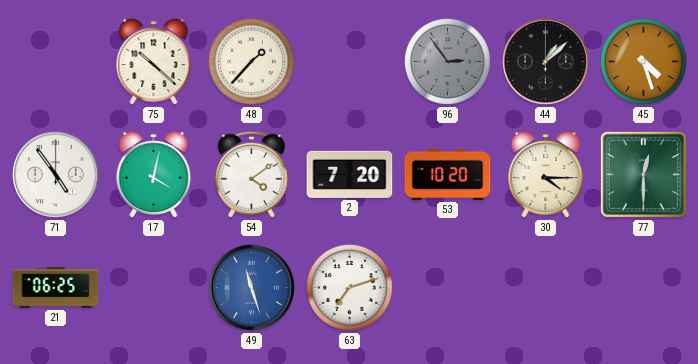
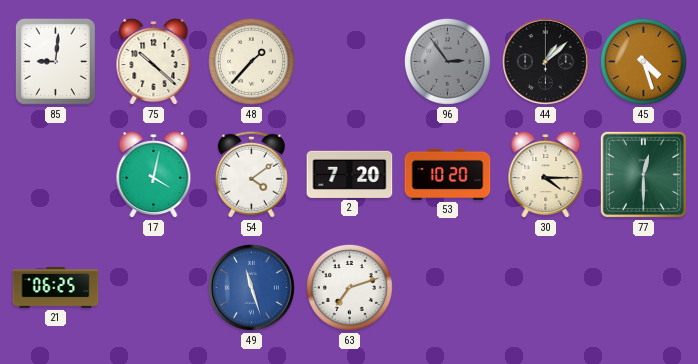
85: none -> 9:01
71: 4:54 -> none
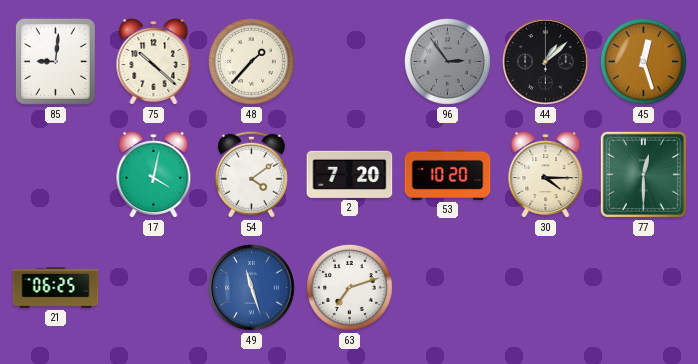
45: 4:27 -> 12:27
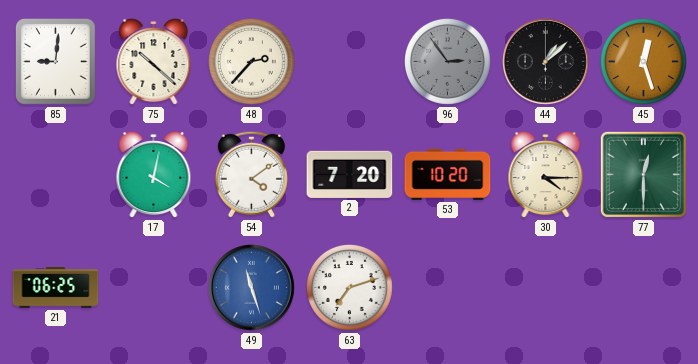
48: 1:37 -> 2:37
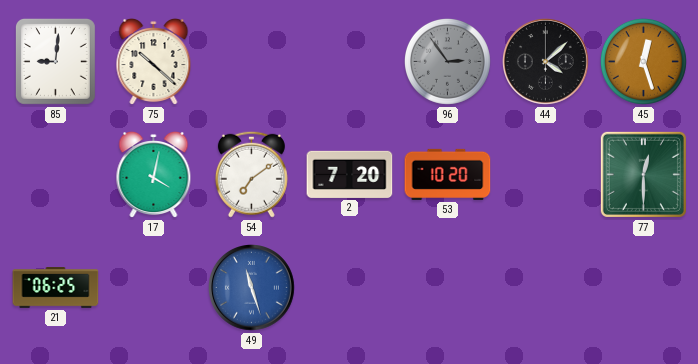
48: 2:37 -> none
44: 1:08 -> 4:08
54: 4:09 -> 7:09
30: 4:15 -> none
63: 7:12 -> none
